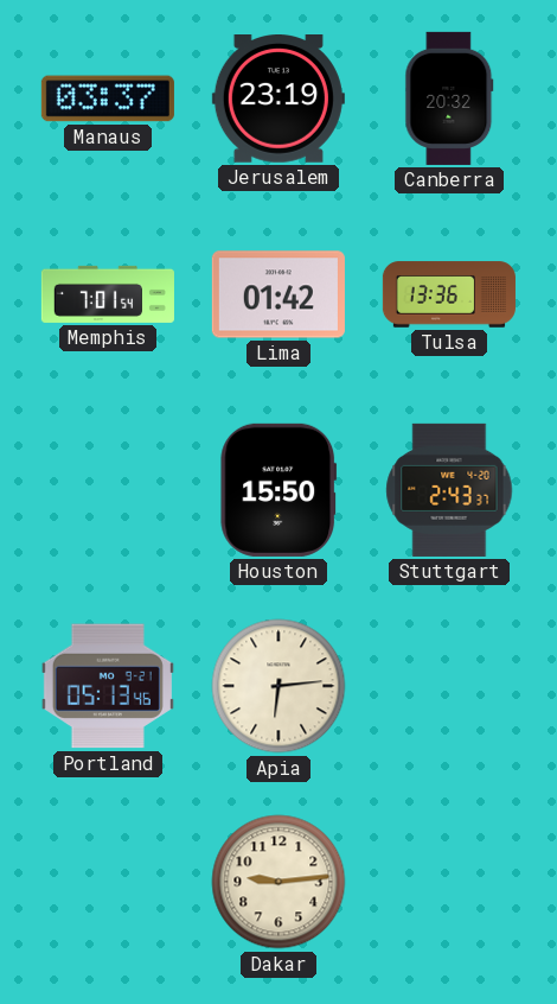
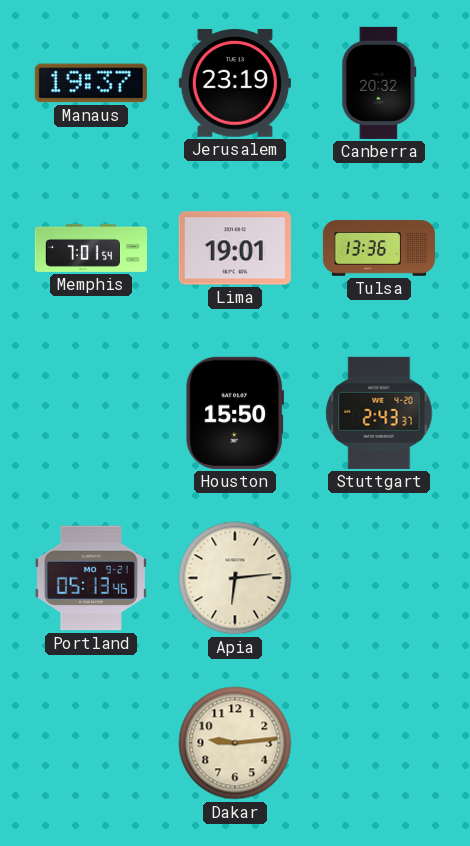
Manaus: 03:37 -> 19:37
Lima: 01:42 -> 19:01
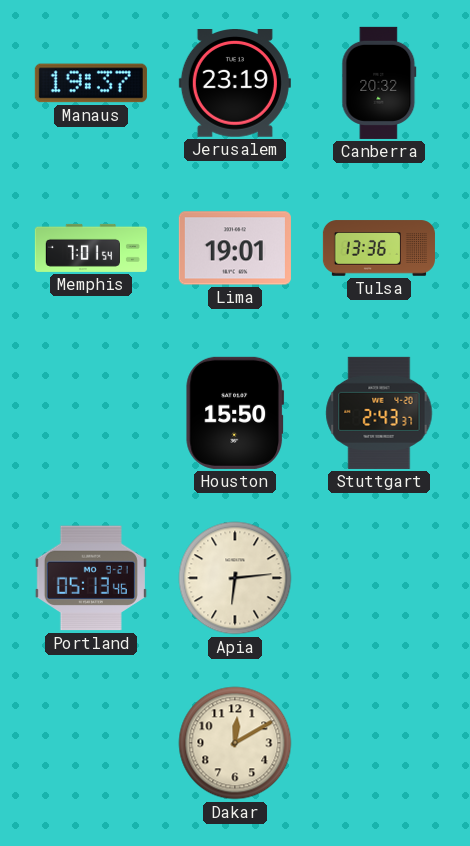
Dakar: 9:14 -> 12:10
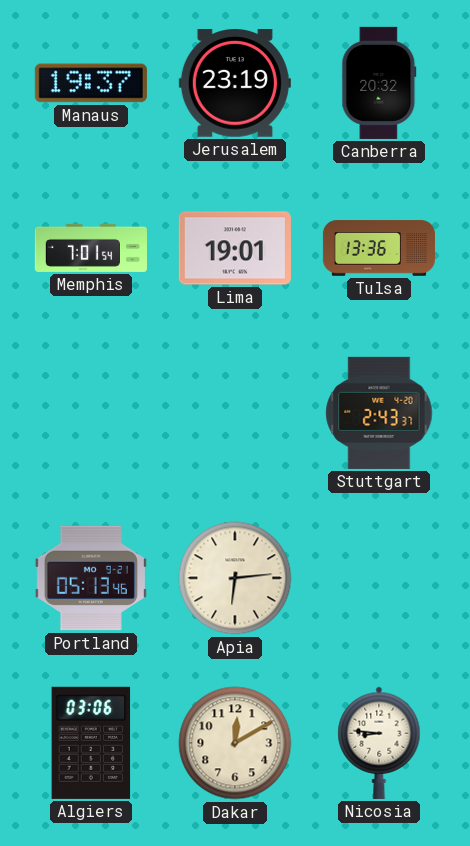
Houston: 15:50 -> none
Algiers: none -> 03:06
Nicosia: none -> 8:46
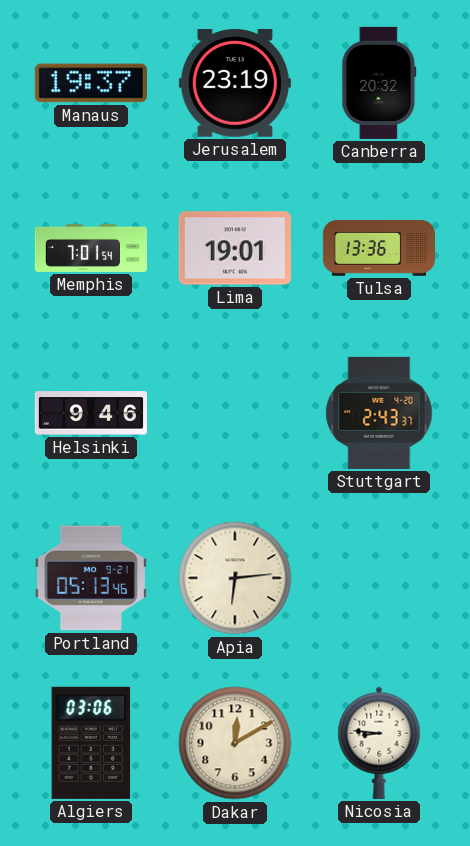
Helsinki: none -> 9:46
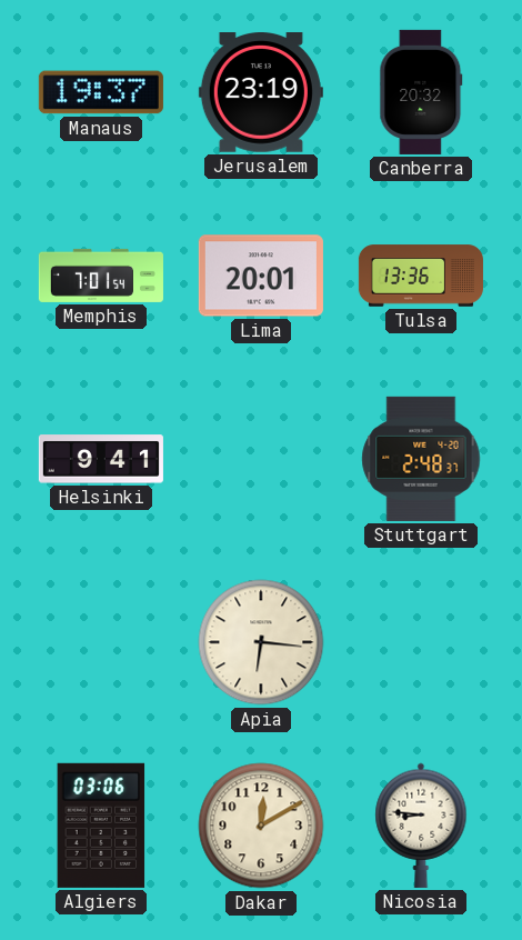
Lima: 19:01 -> 20:01
Helsinki: 9:46 -> 9:41
Stuttgart: 2:43 -> 2:48
Portland: 05:13 -> none
Apia: 6:14 -> 6:16
